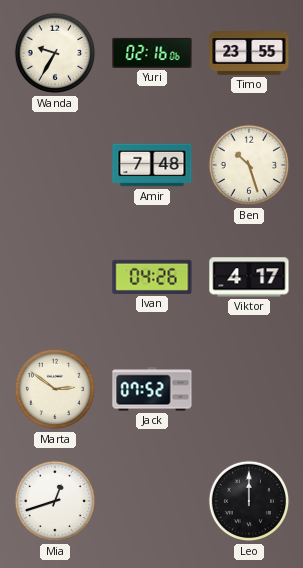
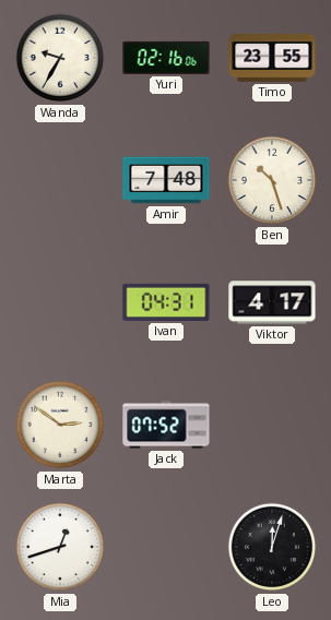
Ivan: 04:26 -> 04:31
Leo: 12:00 -> 12:03
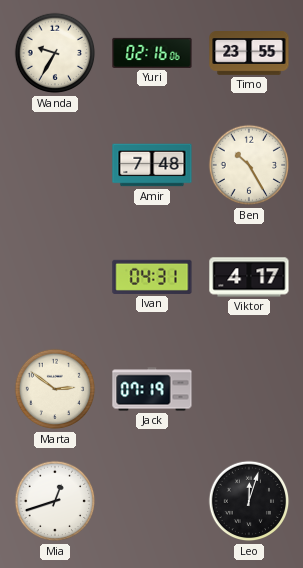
Ben: 10:27 -> 10:25
Jack: 07:52 -> 07:19
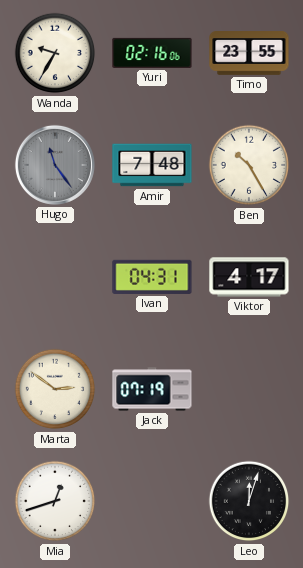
Hugo: none -> 11:24
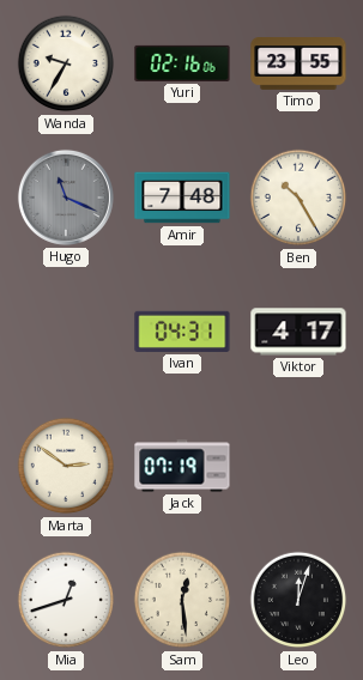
Hugo: 11:24 -> 11:19
Sam: none -> 12:29
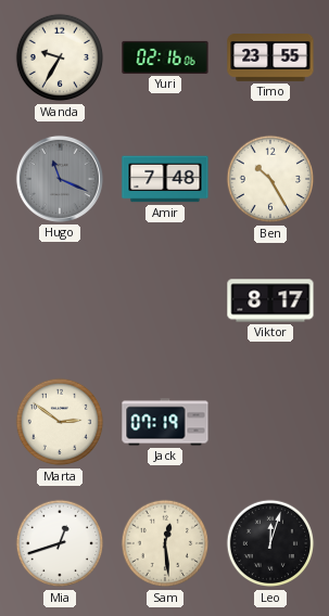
Ivan: 04:31 -> none
Viktor: 4:17 -> 8:17
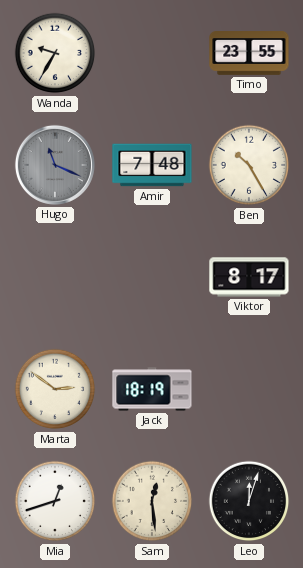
Yuri: 02:16 -> none
Jack: 07:19 -> 18:19
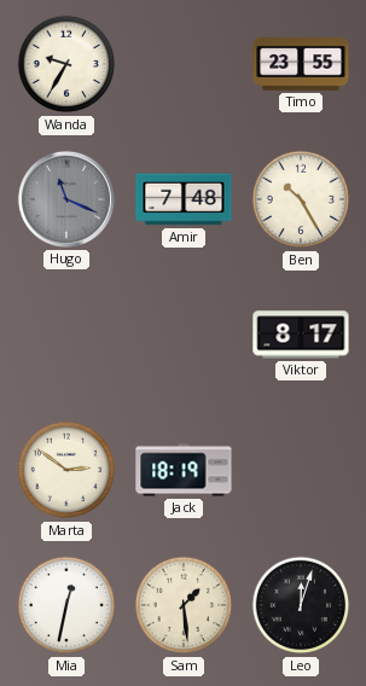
Mia: 12:42 -> 12:32
Sam: 12:29 -> 1:29
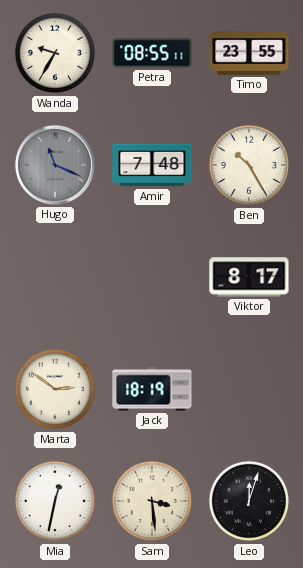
Petra: none -> 08:55
Sam: 1:29 -> 3:29
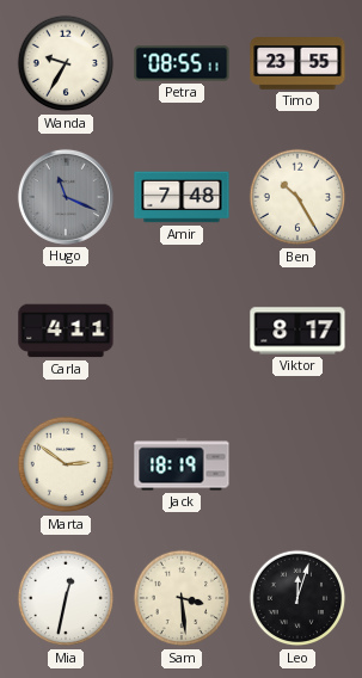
Carla: none -> 4:11
